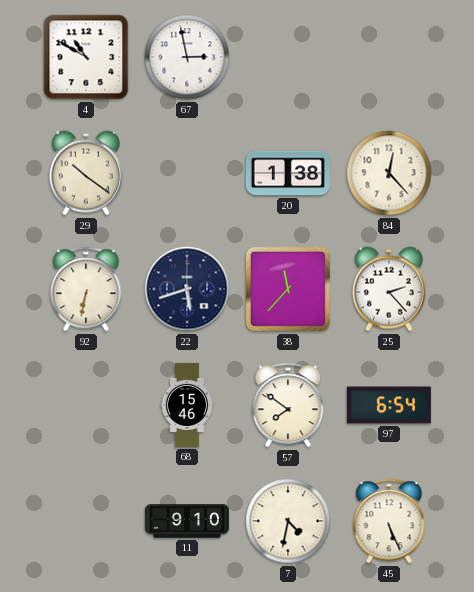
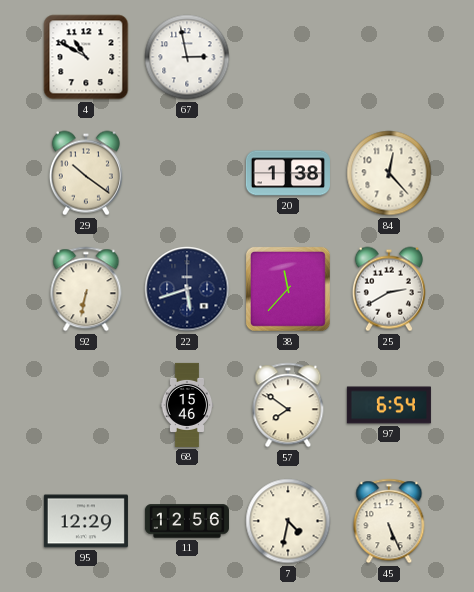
25: 2:23 -> 2:40
95: none -> 12:29
11: 9:10 -> 12:56
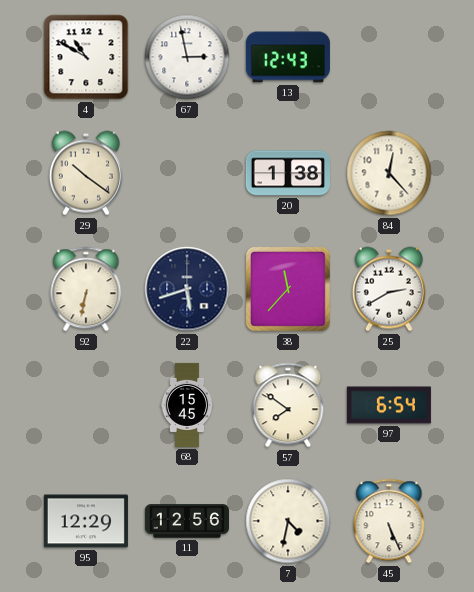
13: none -> 12:43
68: 15:46 -> 15:45
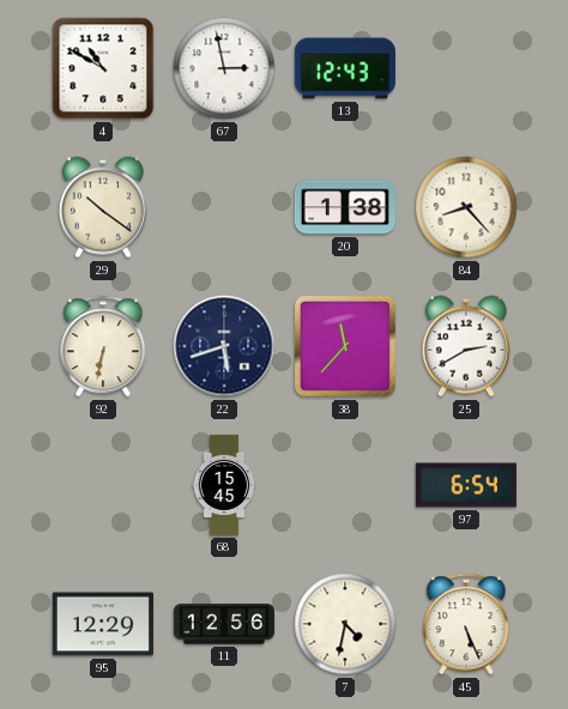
84: 12:23 -> 8:23
57: 7:51 -> none
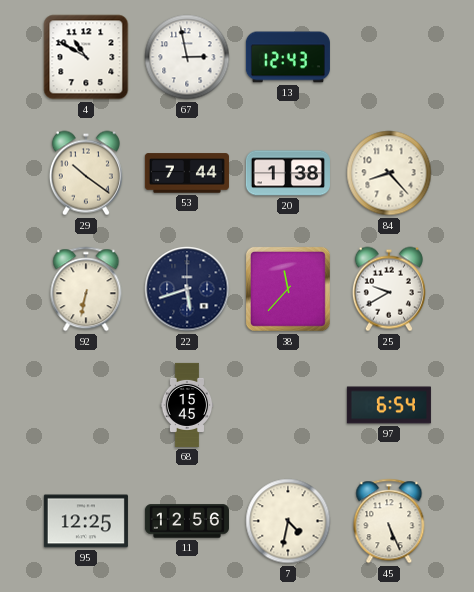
53: none -> 7:44
25: 2:40 -> 9:40
95: 12:29 -> 12:25
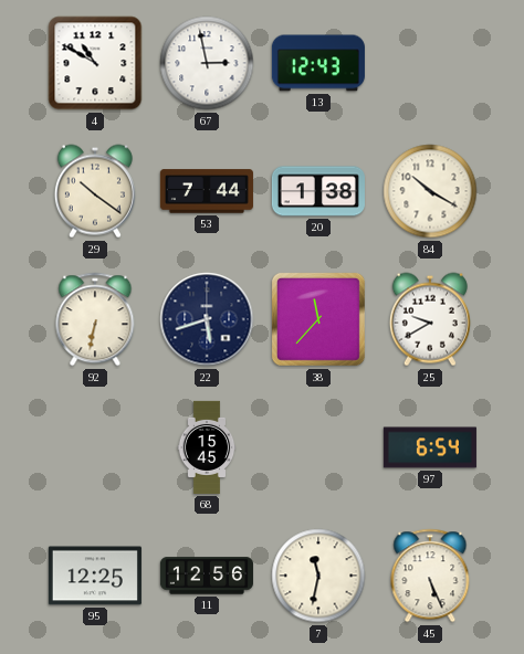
84: 8:23 -> 10:20
7: 4:32 -> 11:32
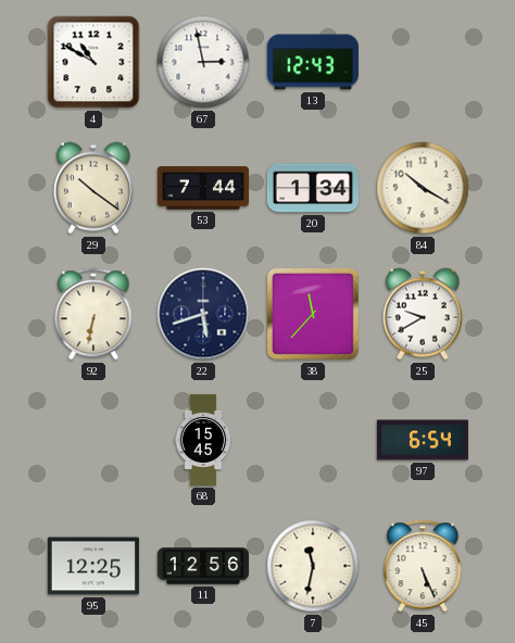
20: 1:38 -> 1:34
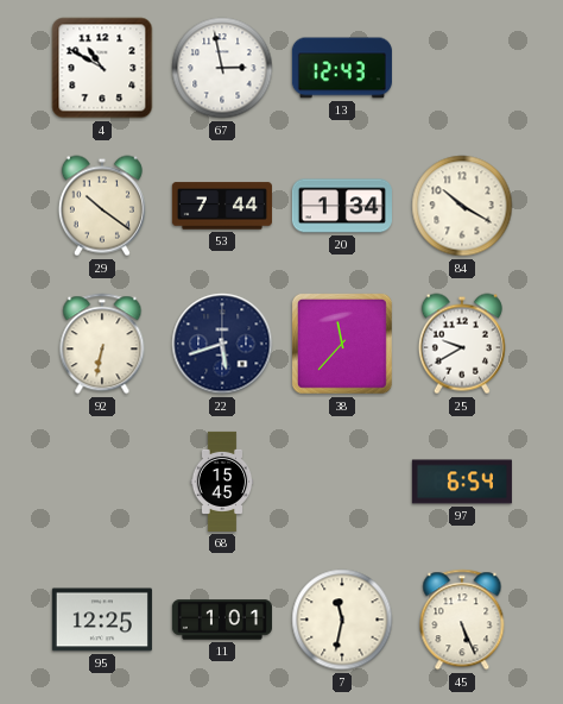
11: 12:56 -> 1:01
